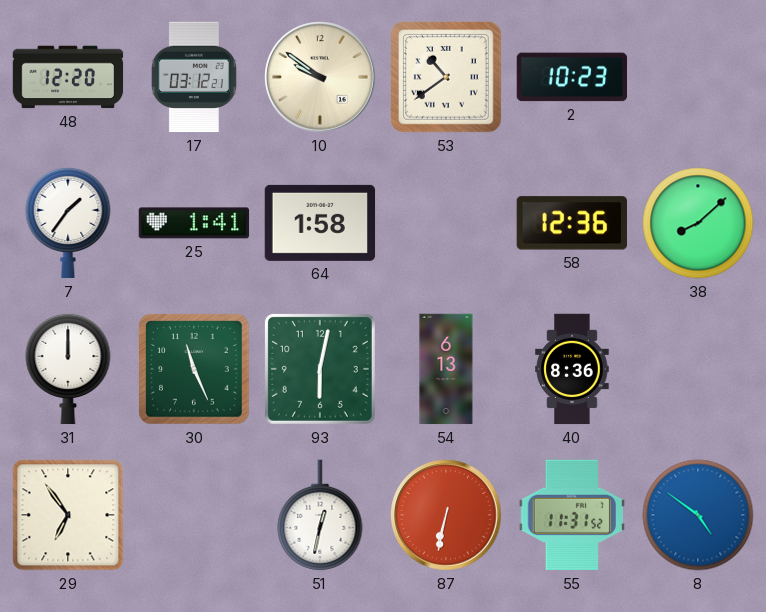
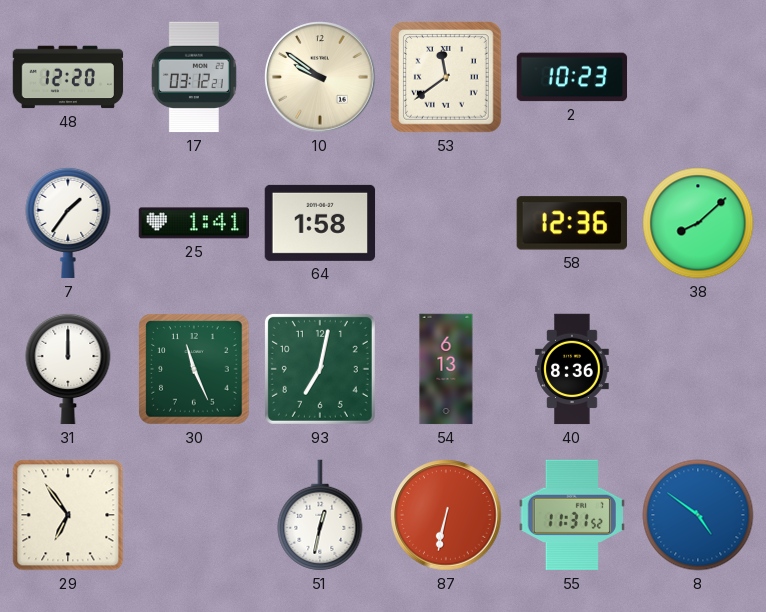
53: 10:39 -> 11:39
93: 6:02 -> 7:02
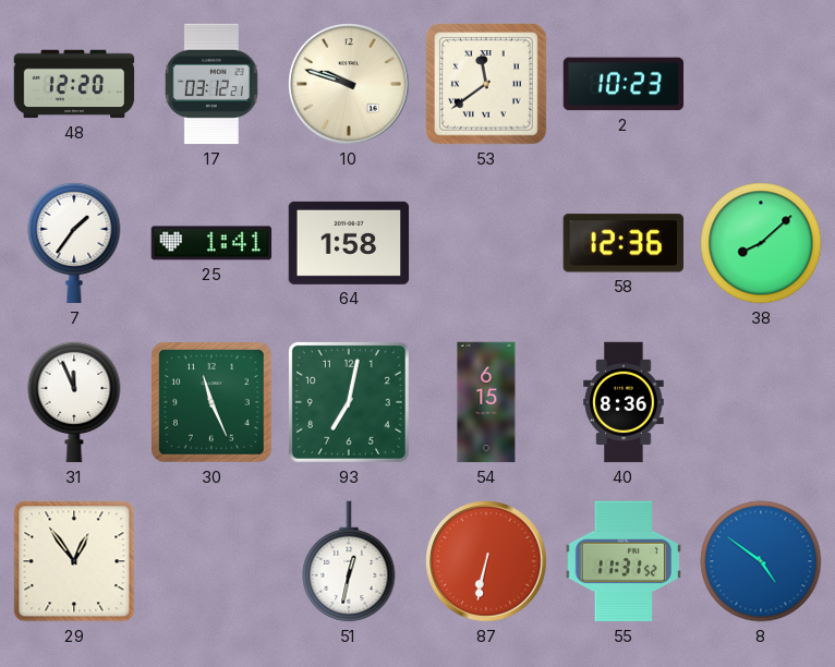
10: 9:51 -> 9:48
31: 12:00 -> 11:56
54: 6:13 -> 6:15
29: 6:54 -> 12:54
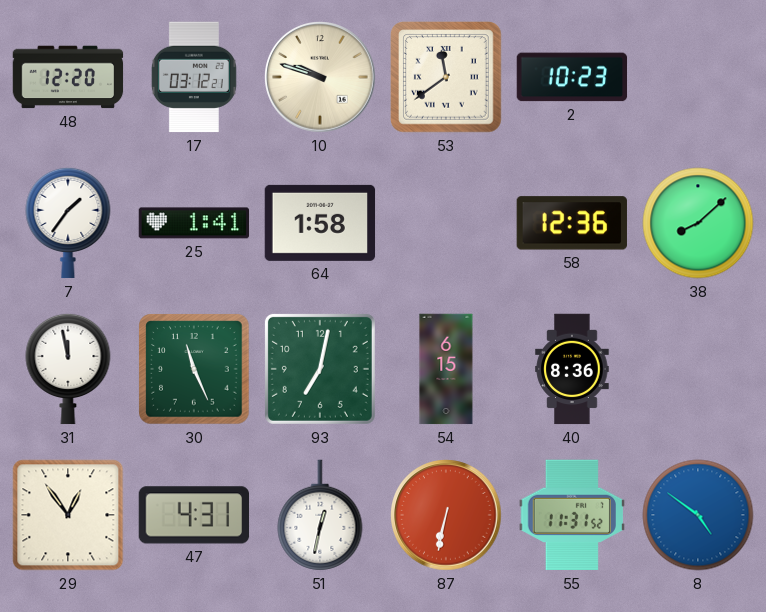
31: 11:56 -> 11:58
47: none -> 4:31
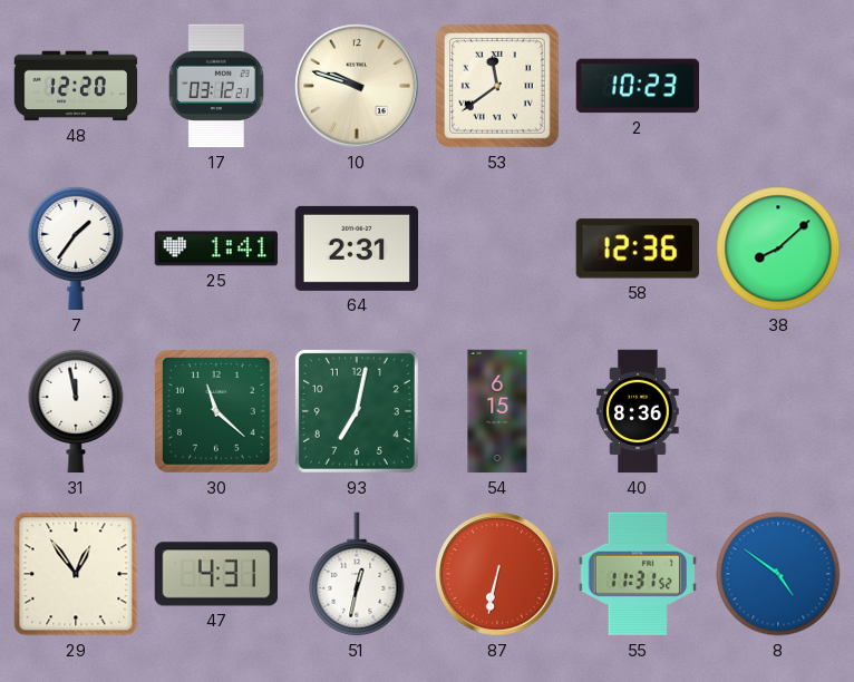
64: 1:58 -> 2:31
30: 11:26 -> 11:22
